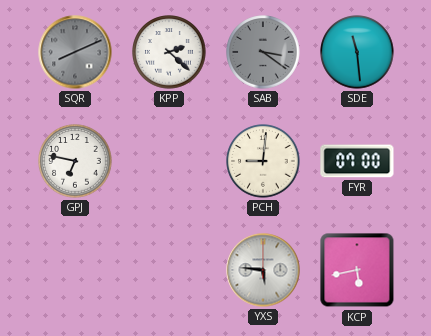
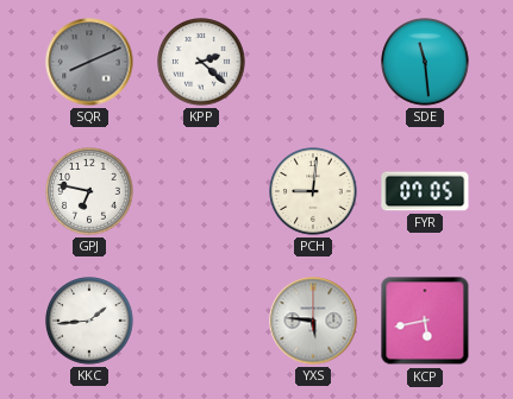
SAB: 3:21 -> none
FYR: 07:00 -> 07:05
KKC: none -> 1:44
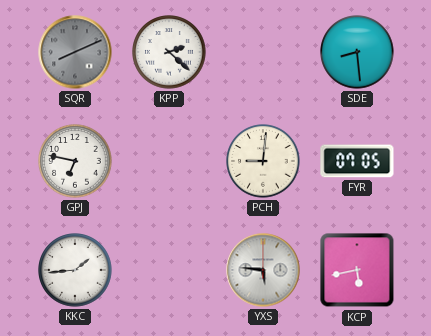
SDE: 11:29 -> 8:29
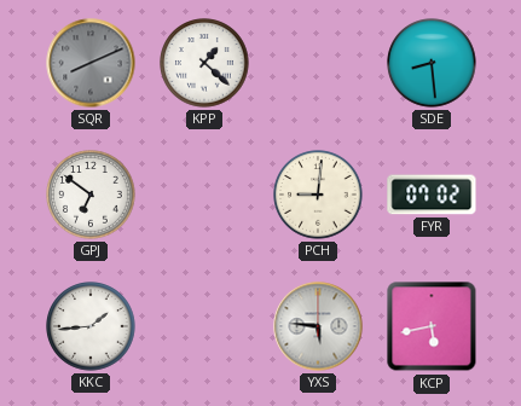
KPP: 2:22 -> 1:22
GPJ: 6:47 -> 6:51
FYR: 07:05 -> 07:02
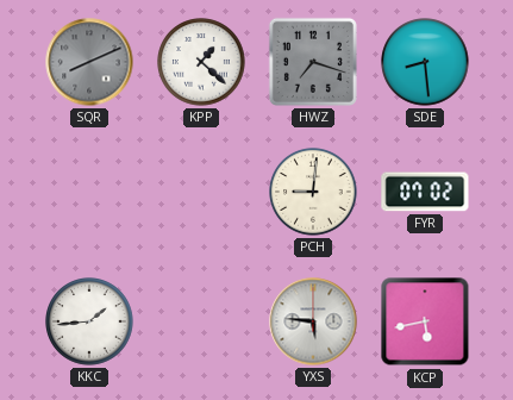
HWZ: none -> 7:18
GPJ: 6:51 -> none
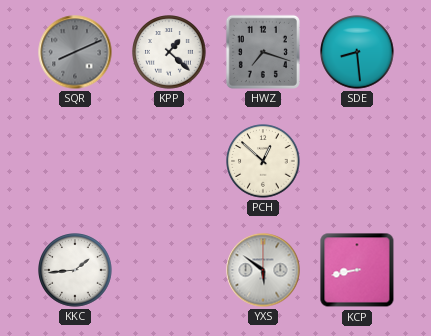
PCH: 9:01 -> 12:52
FYR: 07:02 -> none
YXS: 5:46 -> 5:51
KCP: 5:43 -> 8:43
